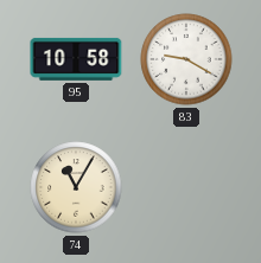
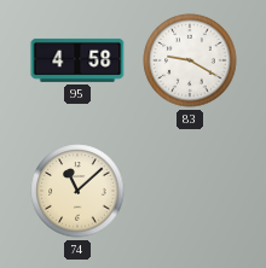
95: 10:58 -> 4:58
74: 11:05 -> 11:08
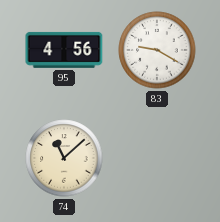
95: 4:58 -> 4:56
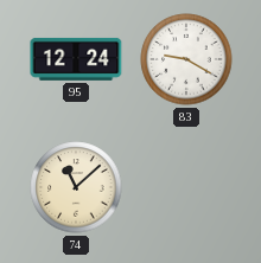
95: 4:56 -> 12:24
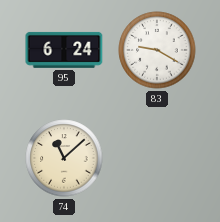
95: 12:24 -> 6:24
